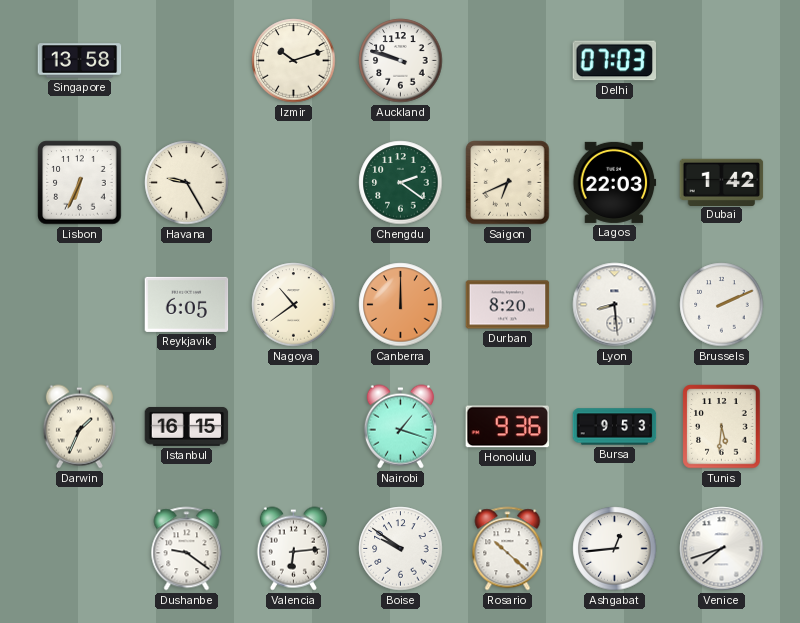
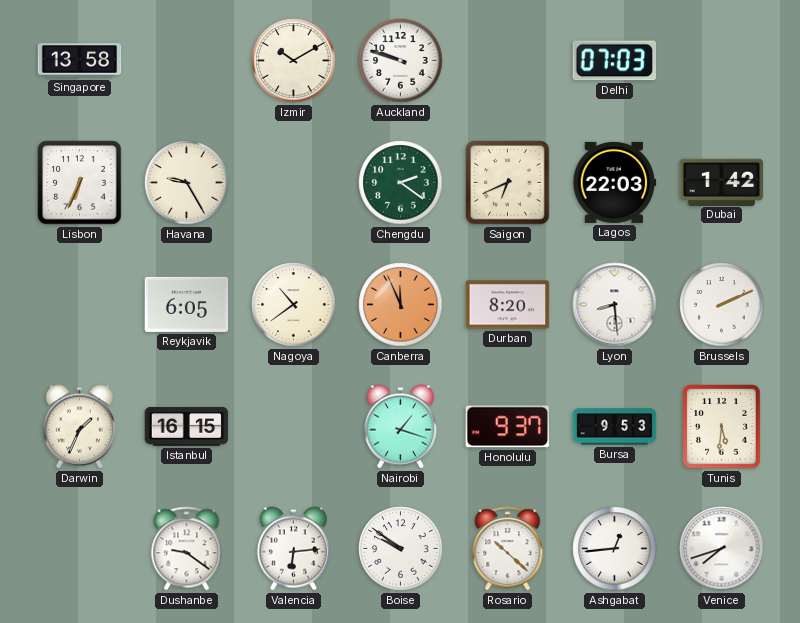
Izmir: 10:12 -> 10:10
Canberra: 12:00 -> 11:56
Honolulu: 9:36 -> 9:37
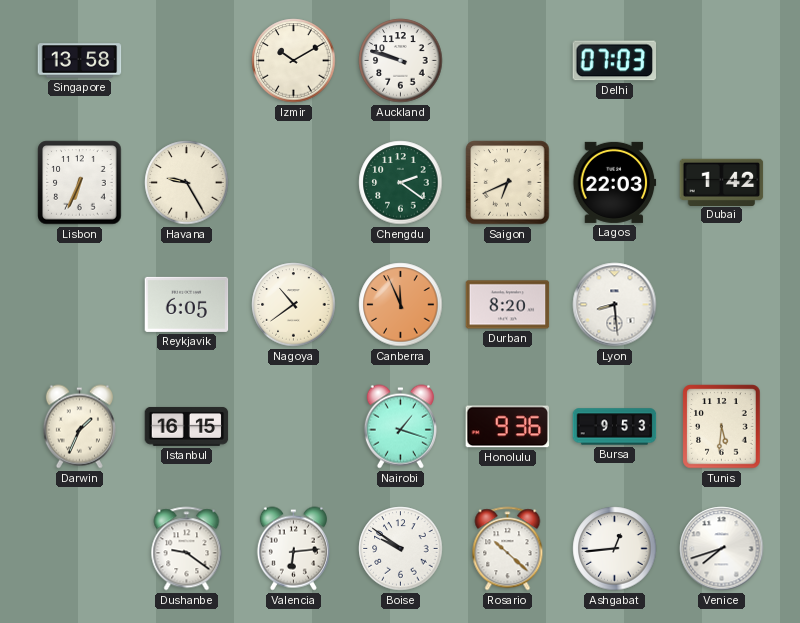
Brussels: 2:11 -> none
Honolulu: 9:37 -> 9:36
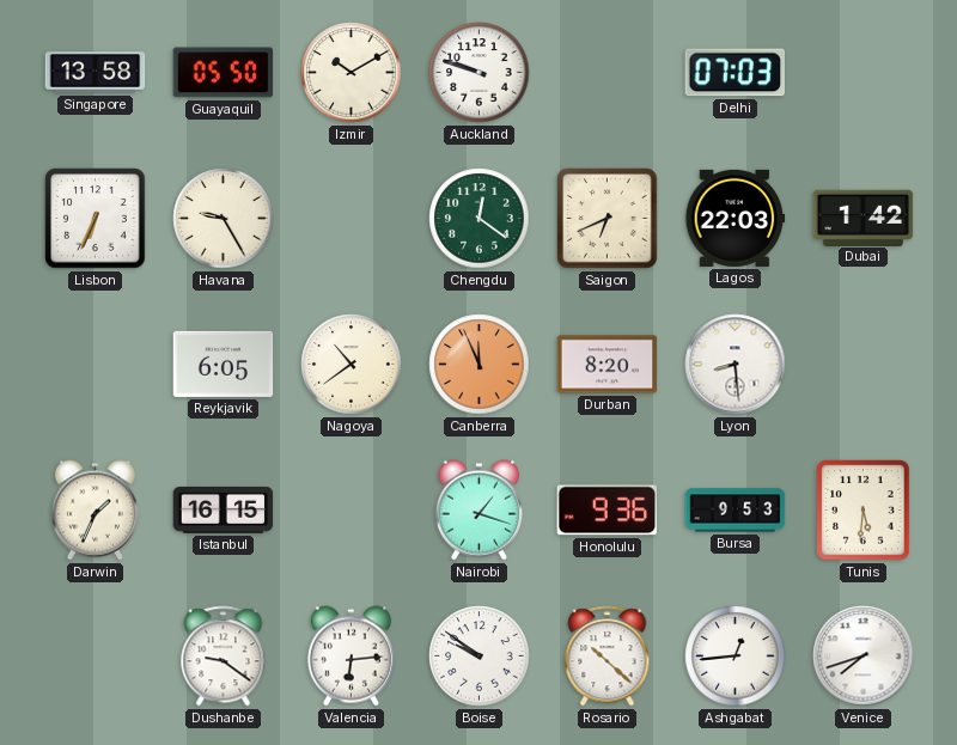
Guayaquil: none -> 05:50
Chengdu: 2:21 -> 12:21
